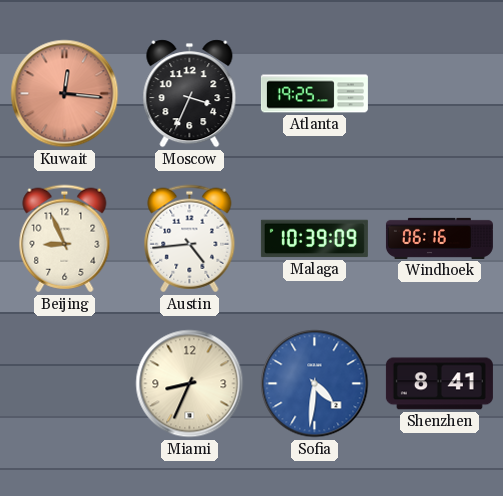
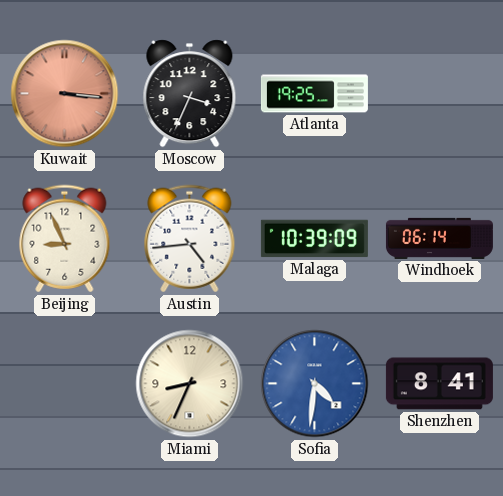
Kuwait: 12:16 -> 3:16
Windhoek: 06:16 -> 06:14
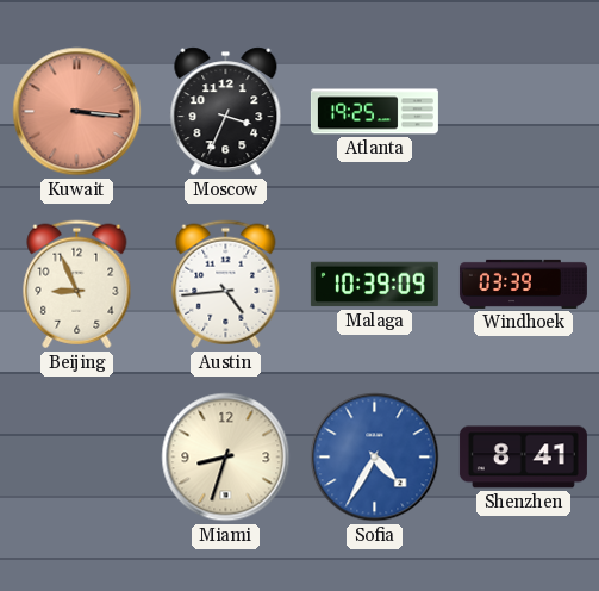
Windhoek: 06:14 -> 03:39
Miami: 8:34 -> 8:33
Sofia: 4:31 -> 4:35
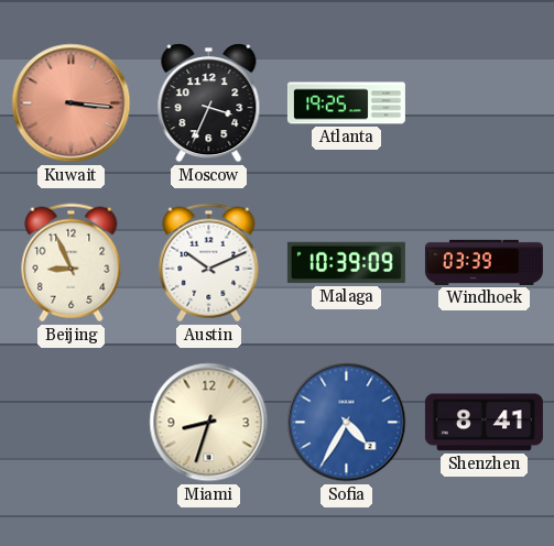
Austin: 4:44 -> 10:11
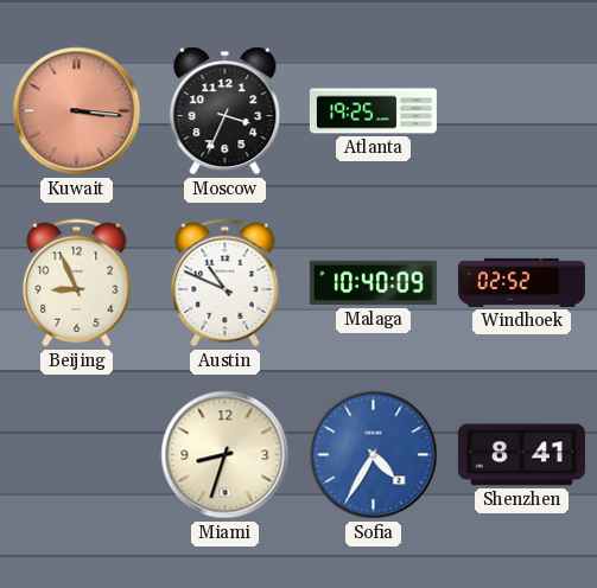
Austin: 10:11 -> 10:49
Malaga: 10:39 -> 10:40
Windhoek: 03:39 -> 02:52
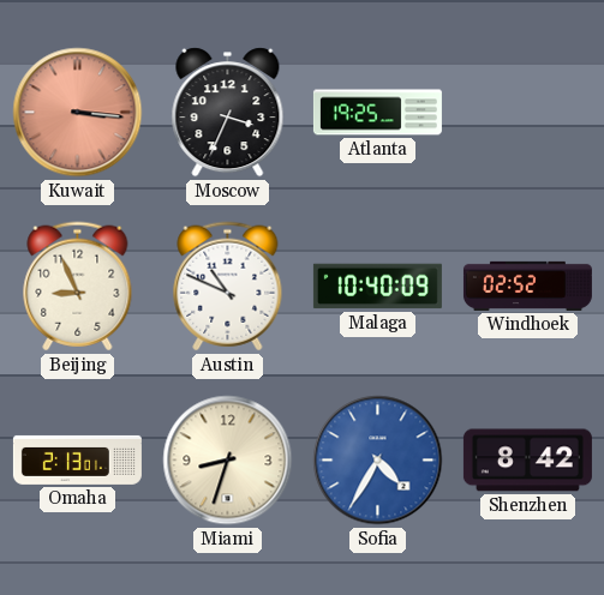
Omaha: none -> 2:13
Shenzhen: 8:41 -> 8:42
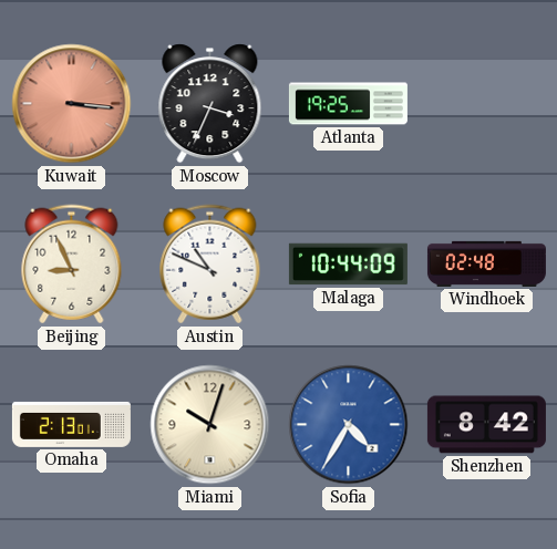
Malaga: 10:40 -> 10:44
Windhoek: 02:52 -> 02:48
Miami: 8:33 -> 10:03
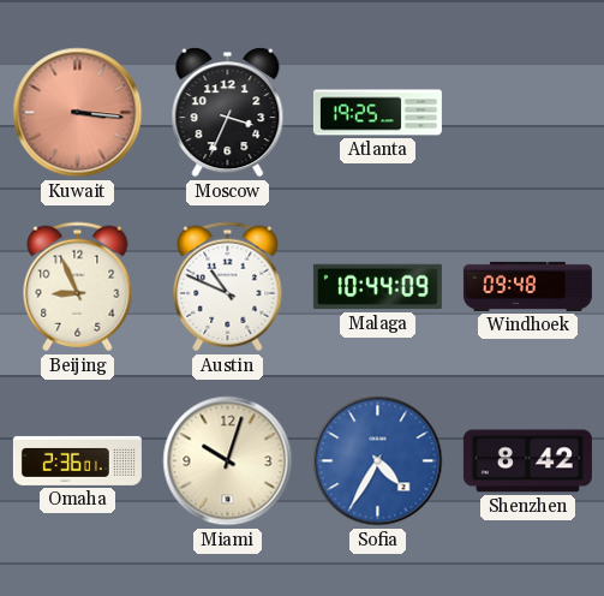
Windhoek: 02:48 -> 09:48
Omaha: 2:13 -> 2:36
